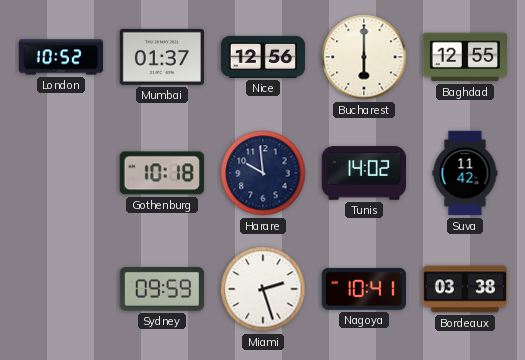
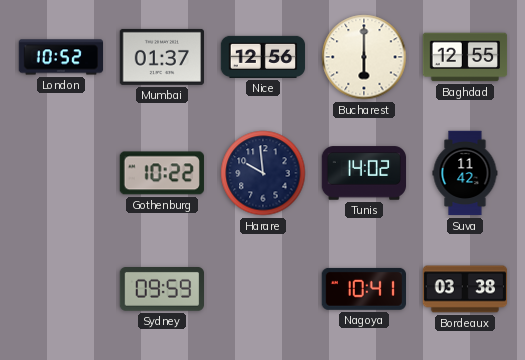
Gothenburg: 10:18 -> 10:22
Miami: 2:27 -> none
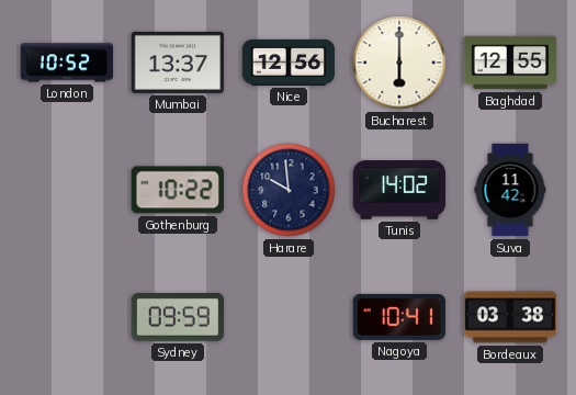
Mumbai: 01:37 -> 13:37
